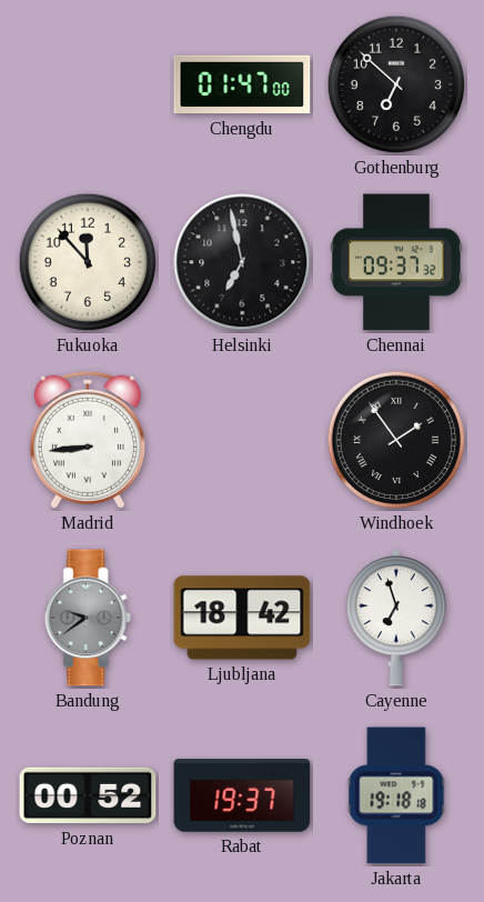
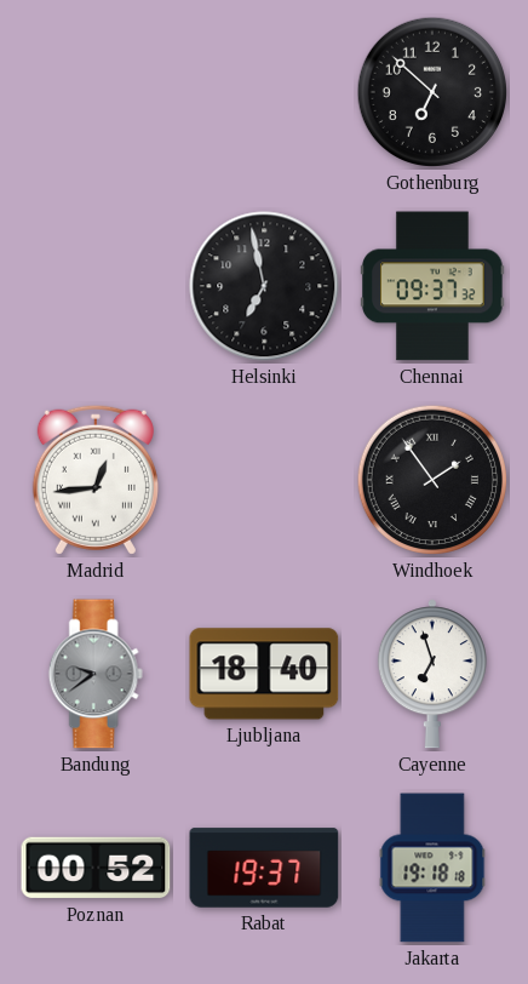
Chengdu: 01:47 -> none
Fukuoka: 11:53 -> none
Madrid: 8:44 -> 12:44
Ljubljana: 18:42 -> 18:40
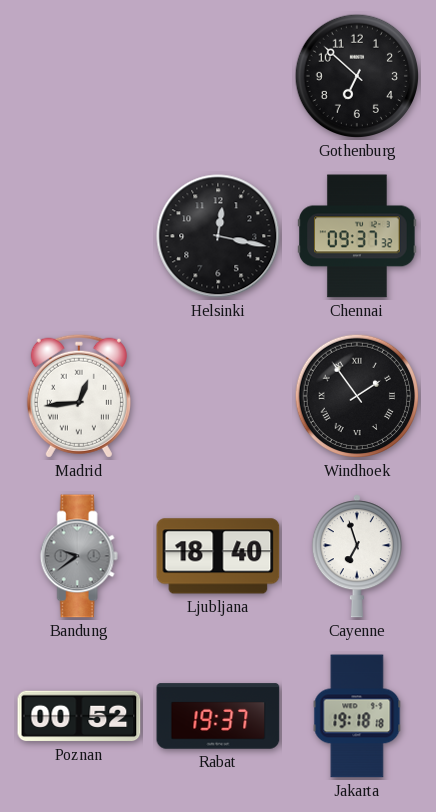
Helsinki: 6:58 -> 12:17
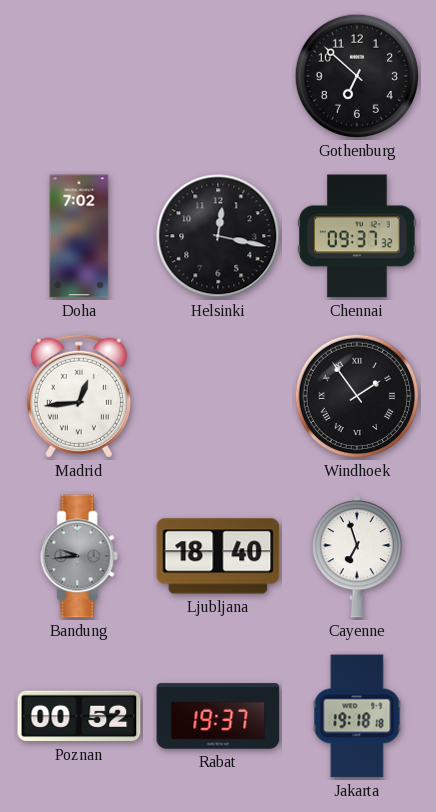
Doha: none -> 7:02
Bandung: 9:39 -> 9:44
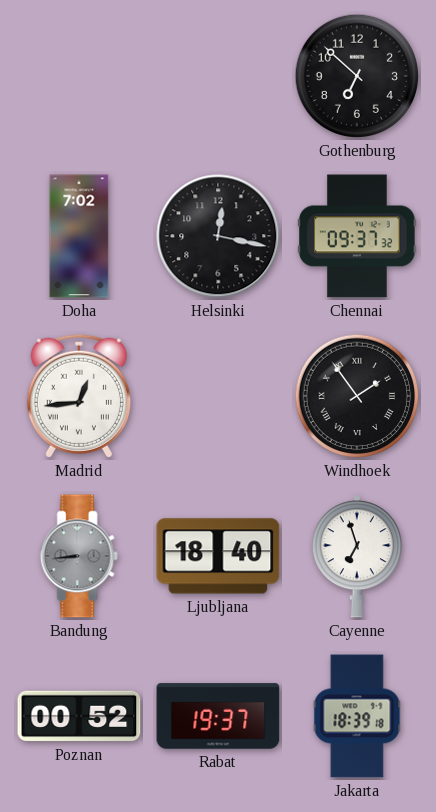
Bandung: 9:44 -> 8:44
Jakarta: 19:18 -> 18:39
